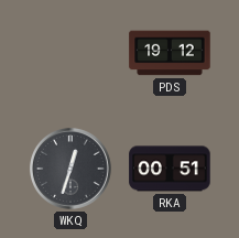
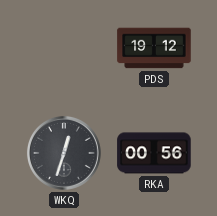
RKA: 00:51 -> 00:56
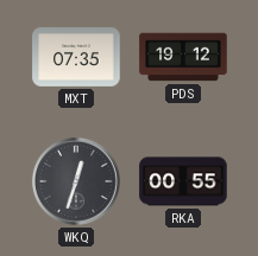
MXT: none -> 07:35
RKA: 00:56 -> 00:55
